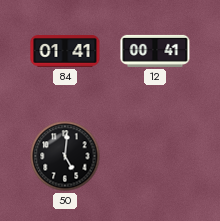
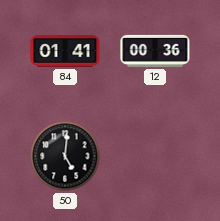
12: 00:41 -> 00:36
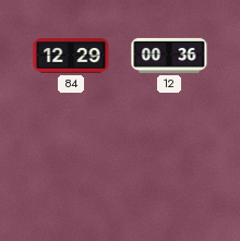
84: 01:41 -> 12:29
50: 5:01 -> none
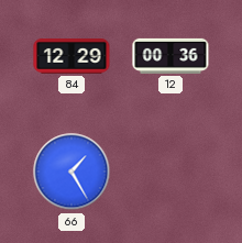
66: none -> 1:25
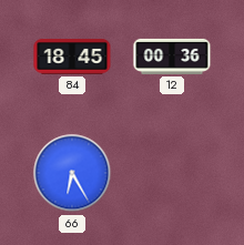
84: 12:29 -> 18:45
66: 1:25 -> 6:25
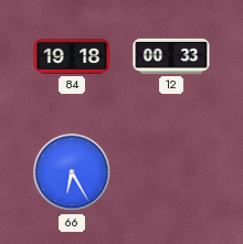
84: 18:45 -> 19:18
12: 00:36 -> 00:33
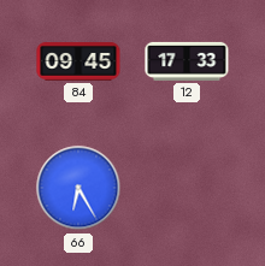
84: 19:18 -> 09:45
12: 00:33 -> 17:33
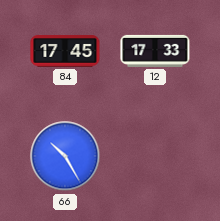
84: 09:45 -> 17:45
66: 6:25 -> 10:25
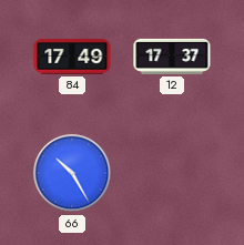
84: 17:45 -> 17:49
12: 17:33 -> 17:37
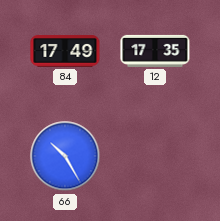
12: 17:37 -> 17:35
